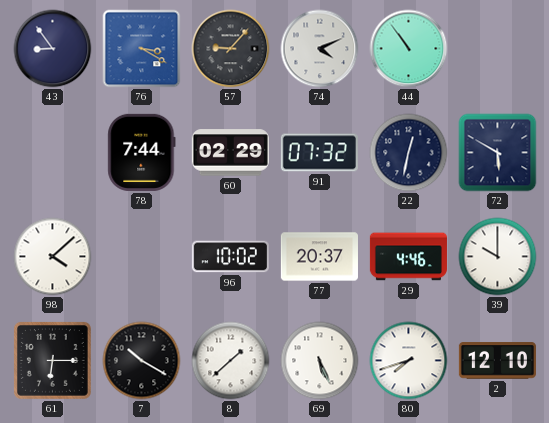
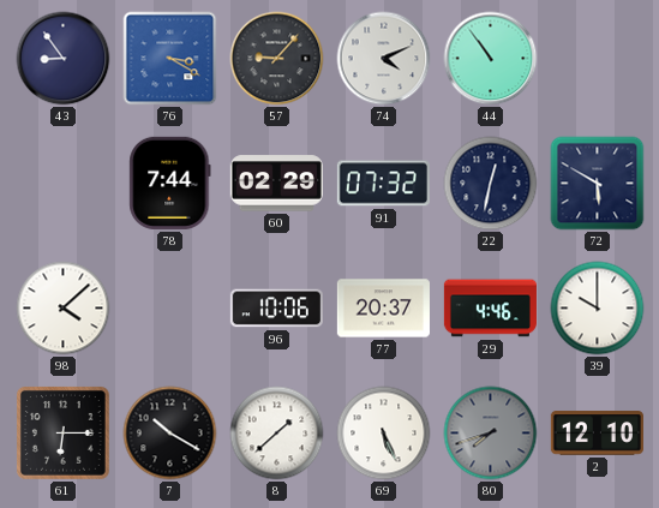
96: 10:02 -> 10:06
80 dial: white -> grey
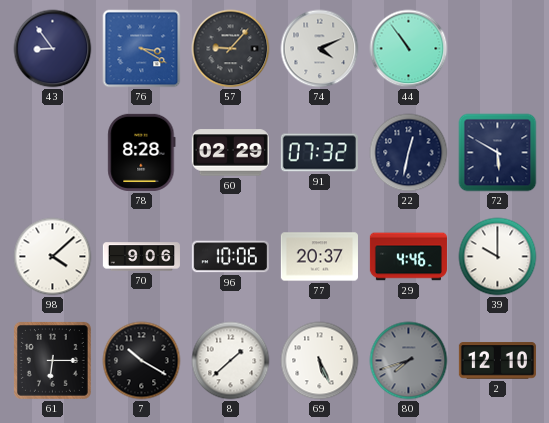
78: 7:44 -> 8:28
70: none -> 9:06
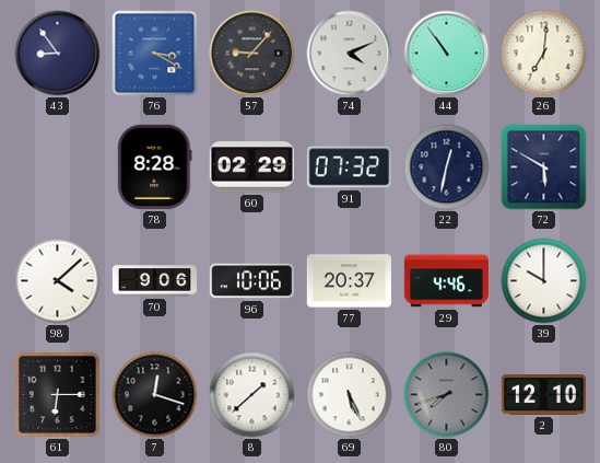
26: none -> 7:01
7: 10:20 -> 12:18
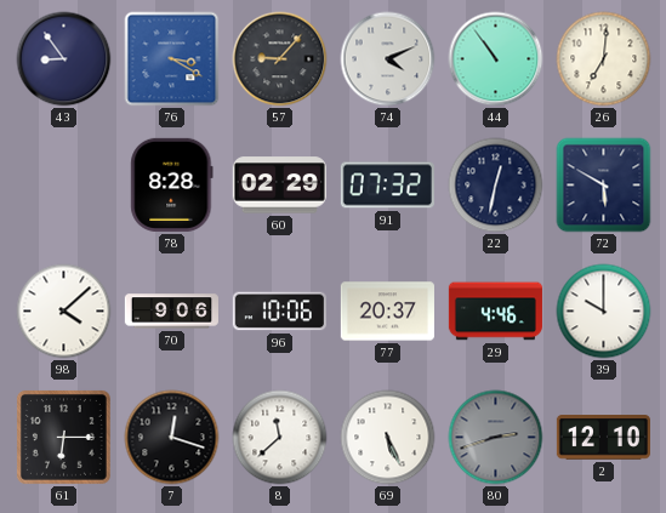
8: 1:38 -> 11:38
80: 7:42 -> 2:42
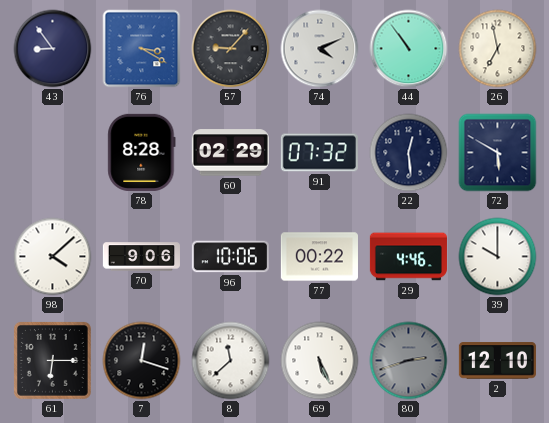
26: 7:01 -> 6:58
22: 12:32 -> 12:29
77: 20:37 -> 00:22
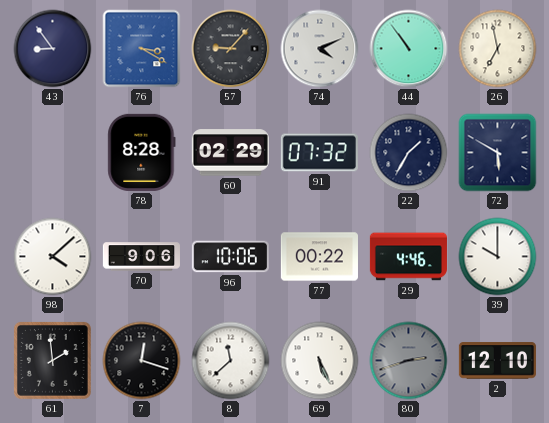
22: 12:29 -> 1:35
61: 6:15 -> 1:59
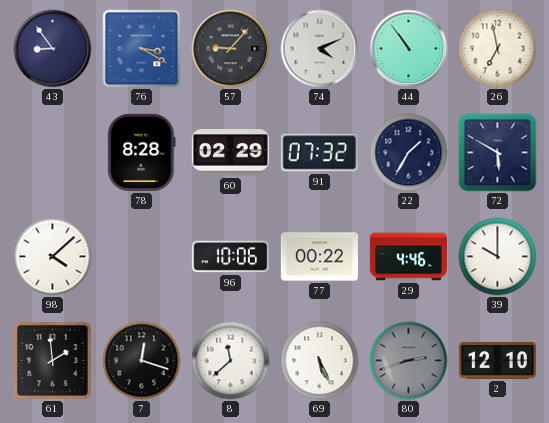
70: 9:06 -> none
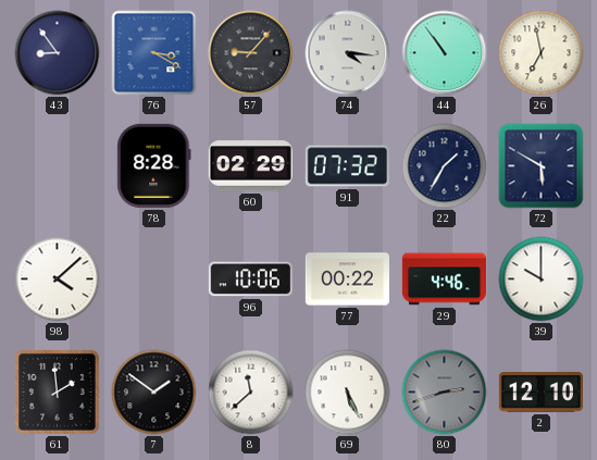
74: 4:11 -> 4:16
7: 12:18 -> 1:51
